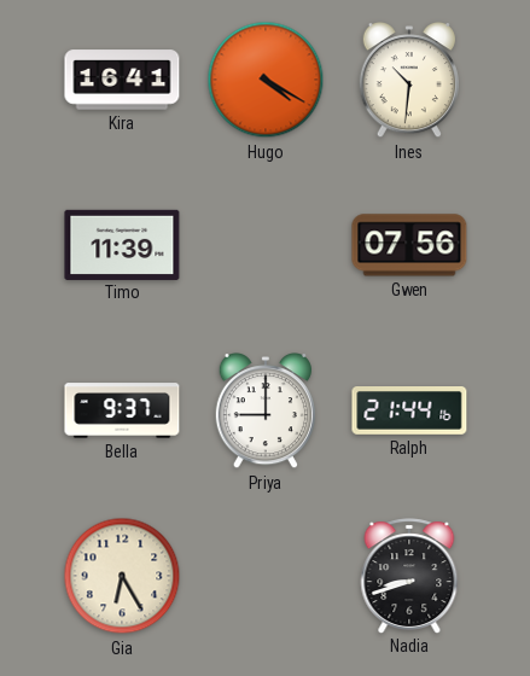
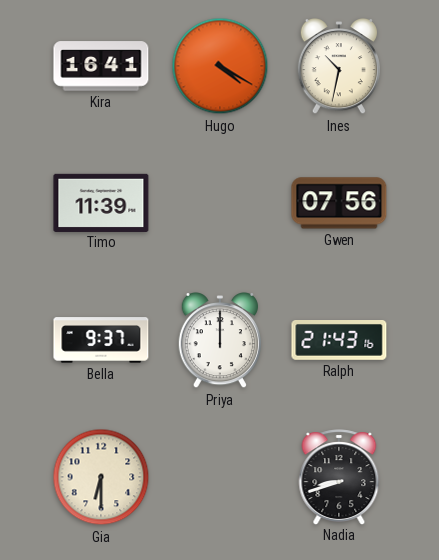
Ines: 10:31 -> 10:32
Priya: 9:00 -> 12:00
Ralph: 21:44 -> 21:43
Gia: 6:25 -> 6:30
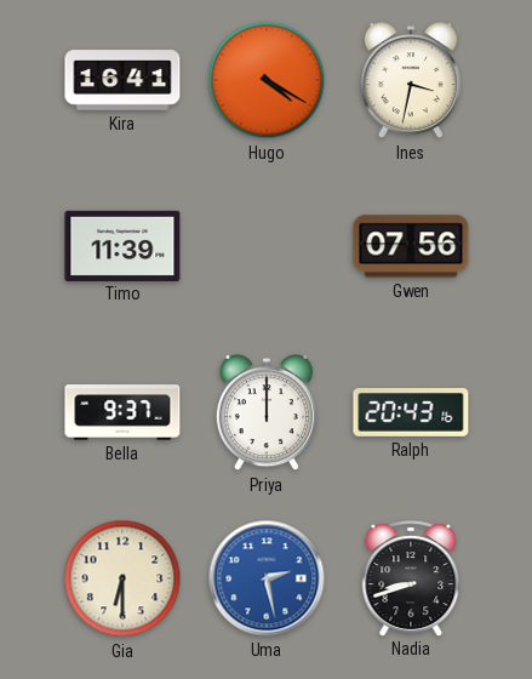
Ines: 10:32 -> 3:32
Ralph: 21:43 -> 20:43
Uma: none -> 2:28
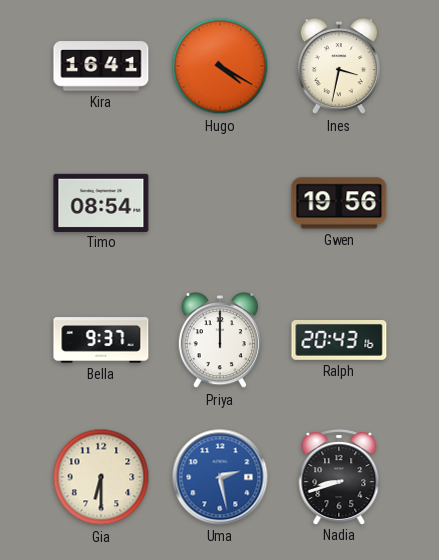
Timo: 11:39 -> 08:54
Gwen: 07:56 -> 19:56
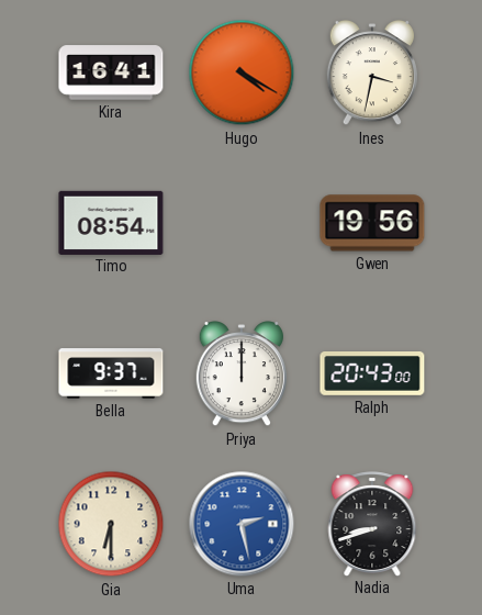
Ralph: 20:43:16 -> 20:43:00
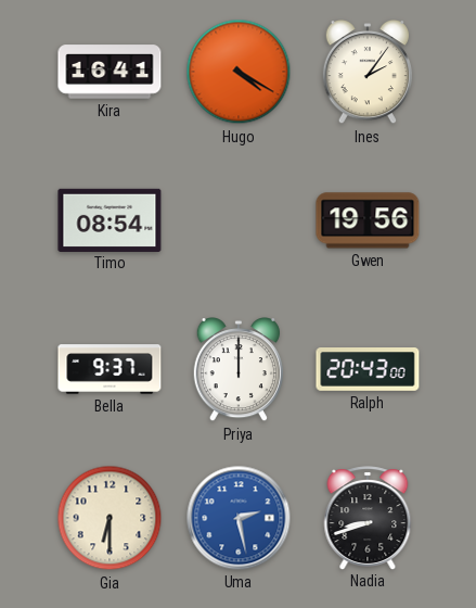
Ines: 3:32 -> 2:06
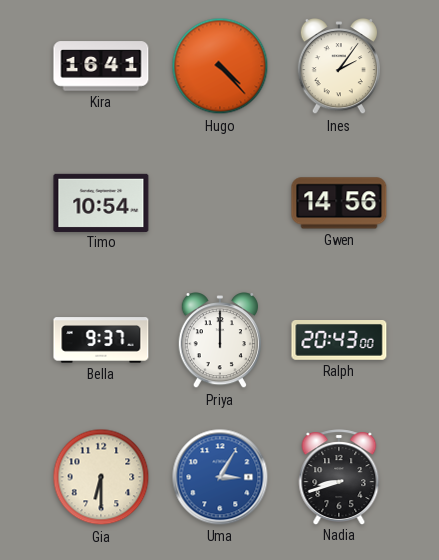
Hugo: 4:20 -> 4:23
Timo: 08:54 -> 10:54
Gwen: 19:56 -> 14:56
Uma: 2:28 -> 3:05
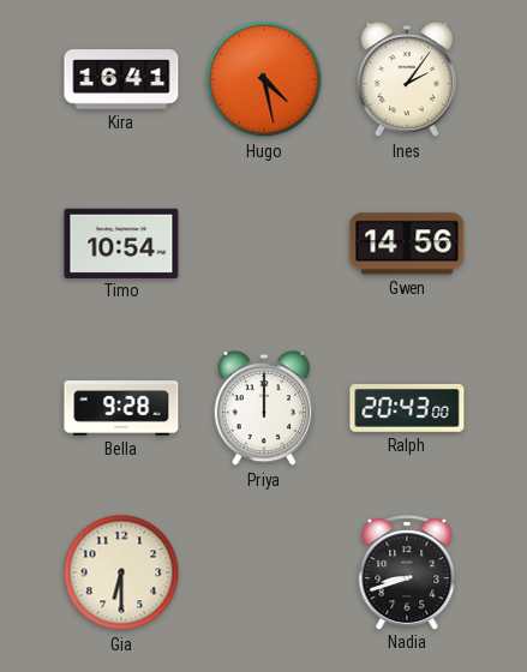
Hugo: 4:23 -> 4:28
Bella: 9:37 -> 9:28
Uma: 3:05 -> none
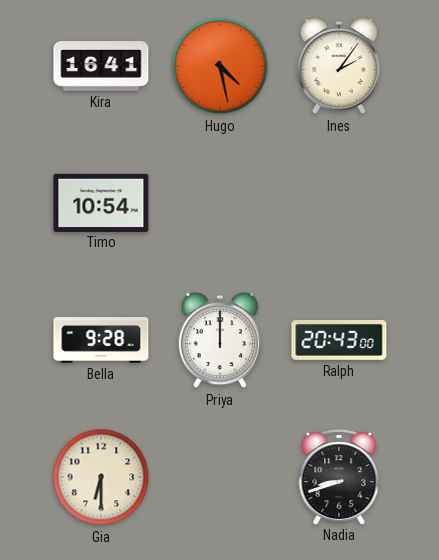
Gwen: 14:56 -> none
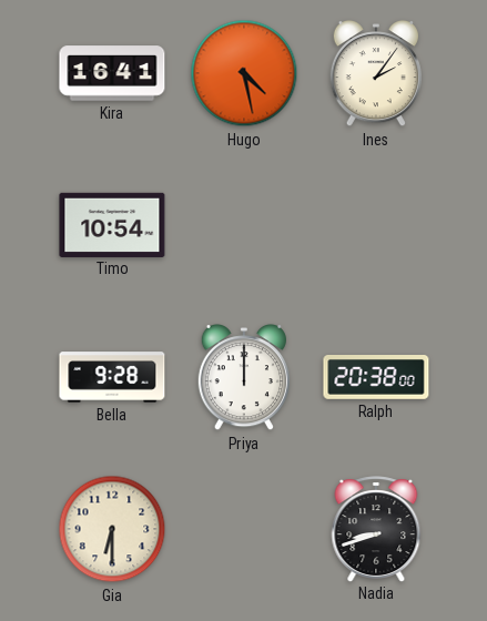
Ralph: 20:43 -> 20:38
